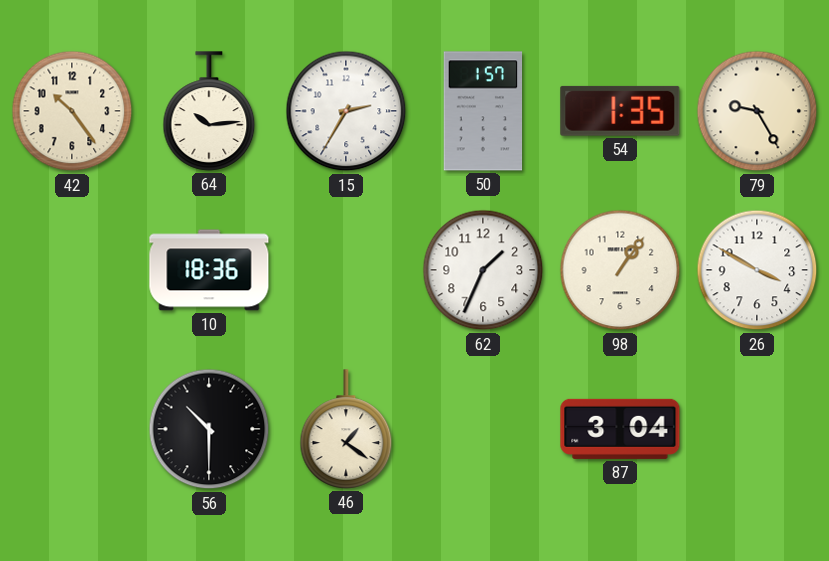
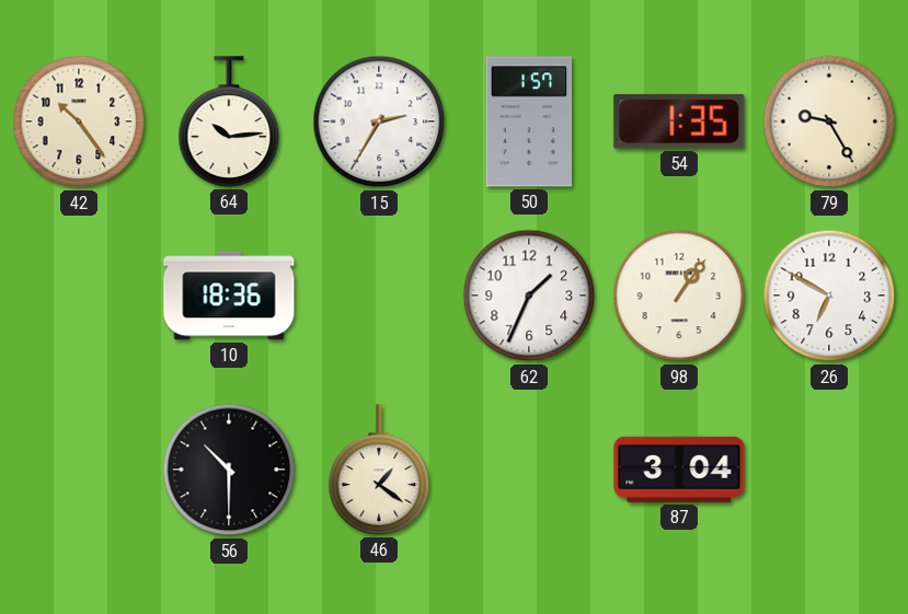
26: 3:50 -> 6:50
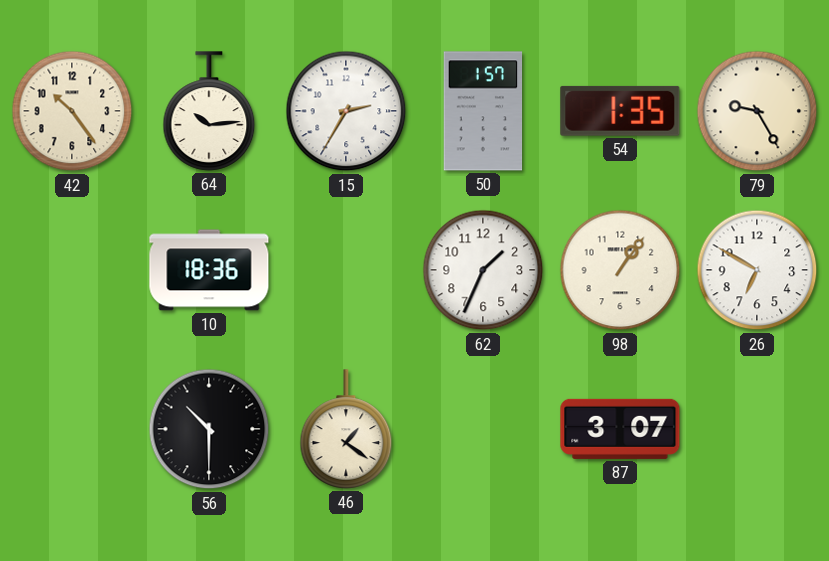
87: 3:04 -> 3:07
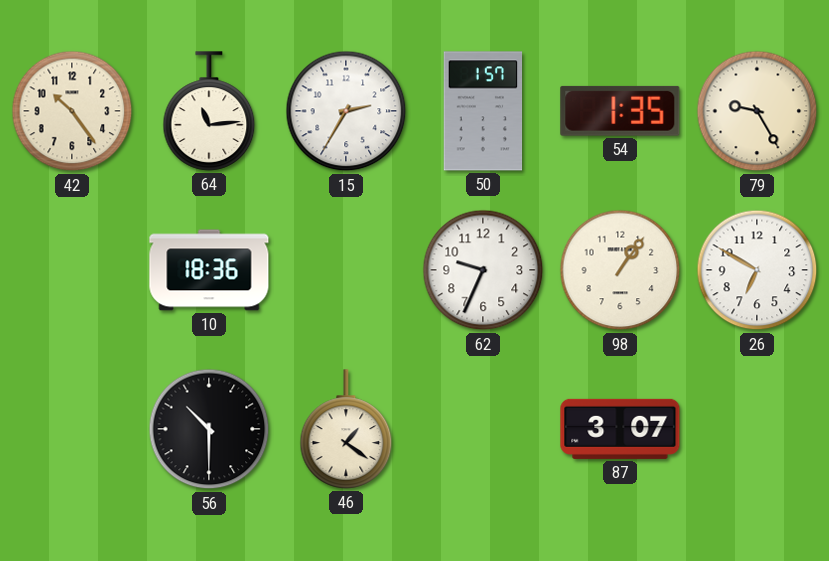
64: 10:14 -> 11:14
62: 1:34 -> 9:34
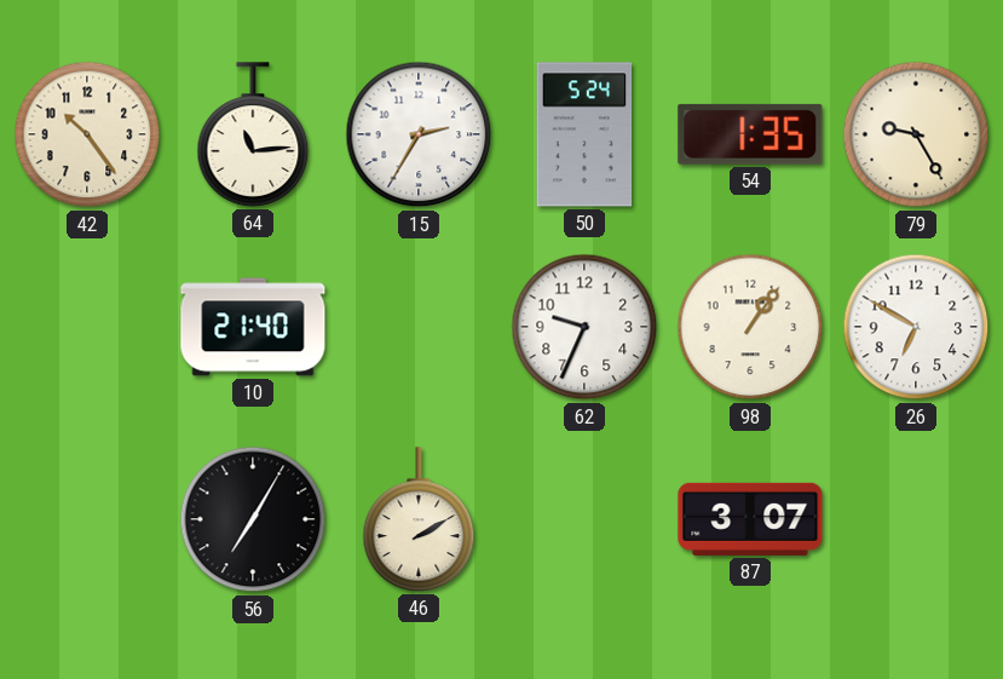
50: 1:57 -> 5:24
10: 18:36 -> 21:40
56: 10:30 -> 7:05
46: 1:21 -> 2:10
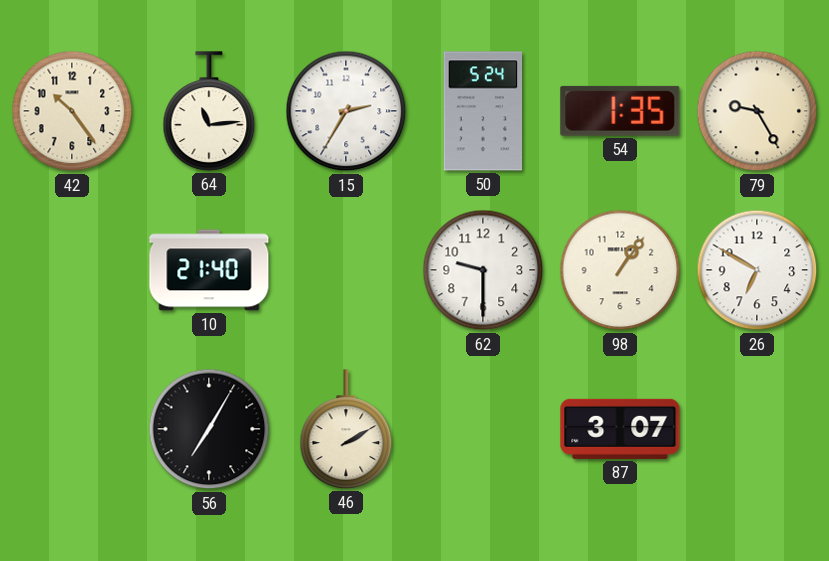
62: 9:34 -> 9:30
